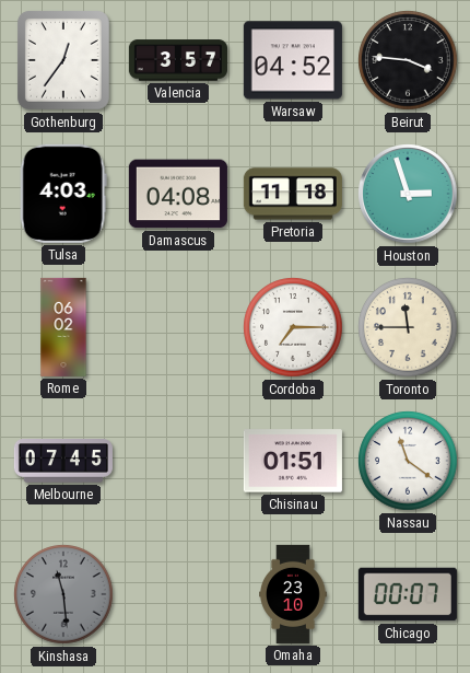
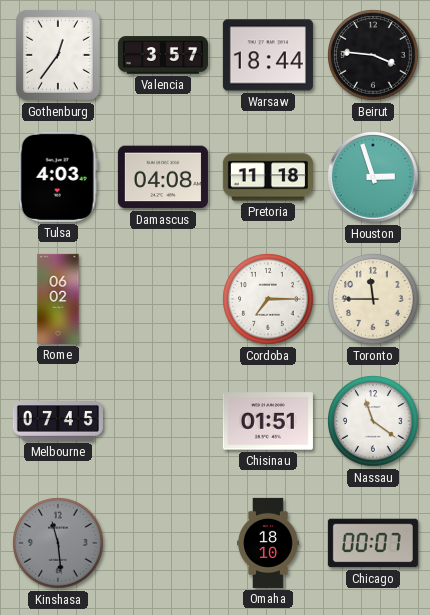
Warsaw: 04:52 -> 18:44
Omaha: 23:10 -> 18:10
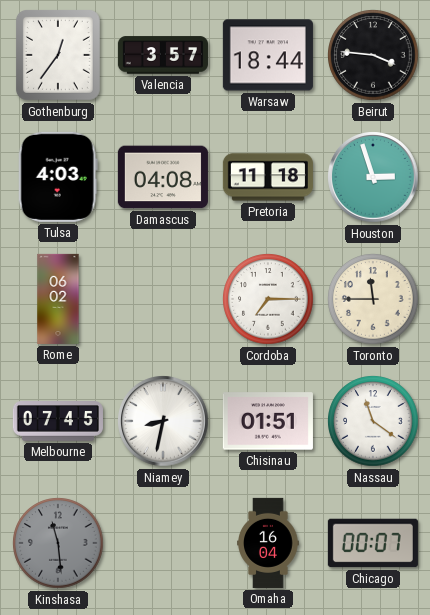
Niamey: none -> 8:32
Omaha: 18:10 -> 16:04
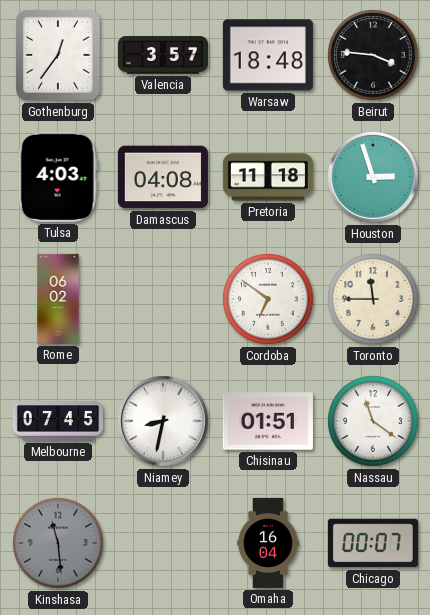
Warsaw: 18:44 -> 18:48
Cordoba: 7:15 -> 6:51
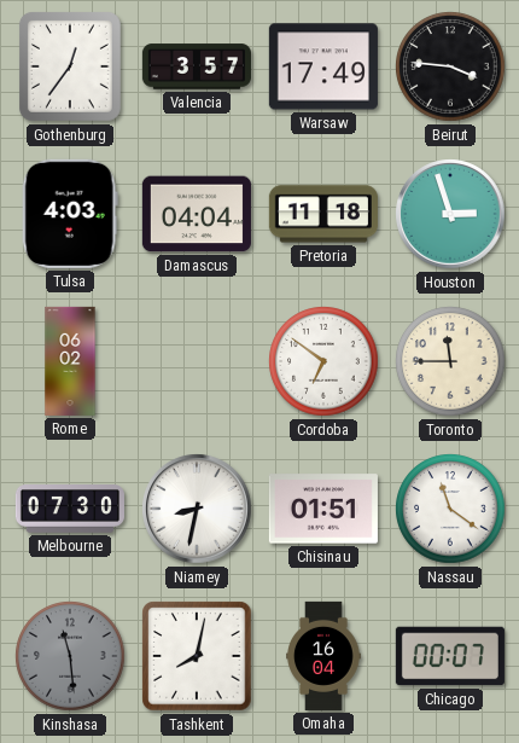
Warsaw: 18:48 -> 17:49
Damascus: 04:08 -> 04:04
Melbourne: 07:45 -> 07:30
Tashkent: none -> 8:02
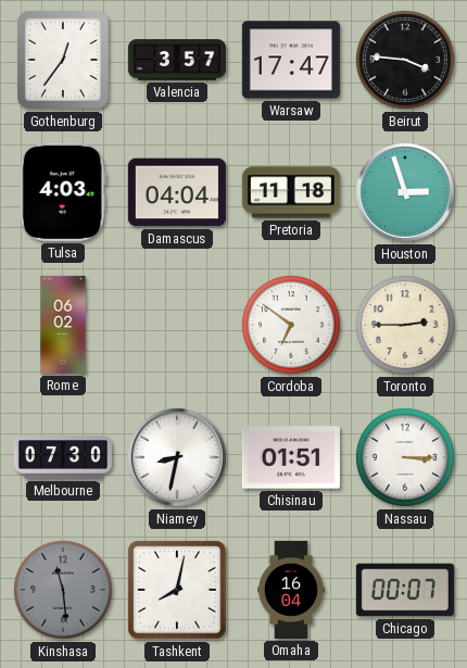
Warsaw: 17:49 -> 17:47
Toronto: 11:45 -> 2:45
Nassau: 11:21 -> 3:15
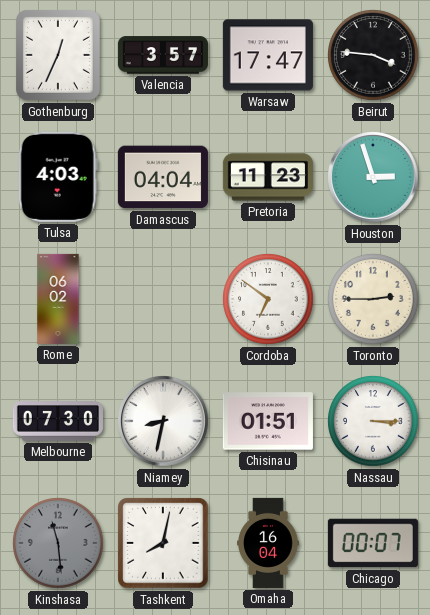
Gothenburg: 12:36 -> 12:34
Pretoria: 11:18 -> 11:23
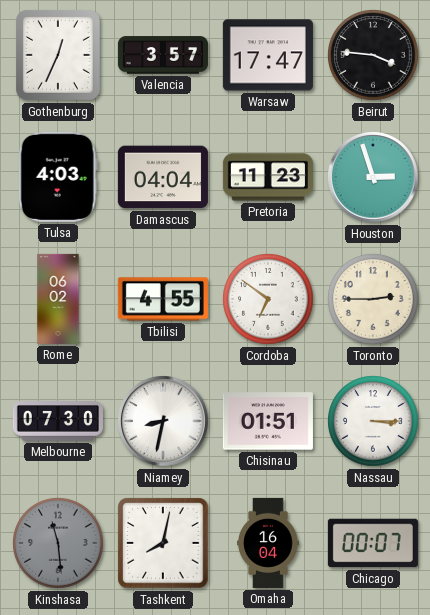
Tbilisi: none -> 4:55
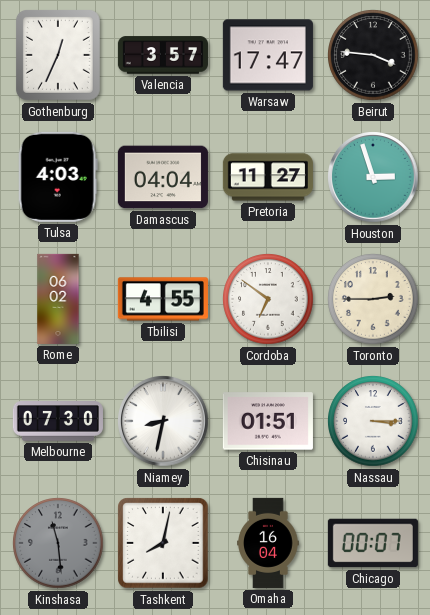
Pretoria: 11:23 -> 11:27
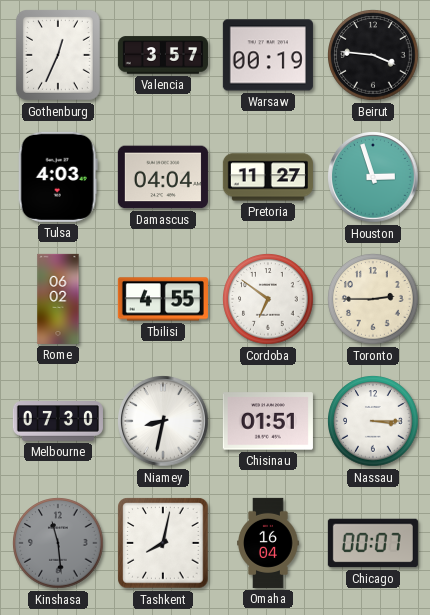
Warsaw: 17:47 -> 00:19
